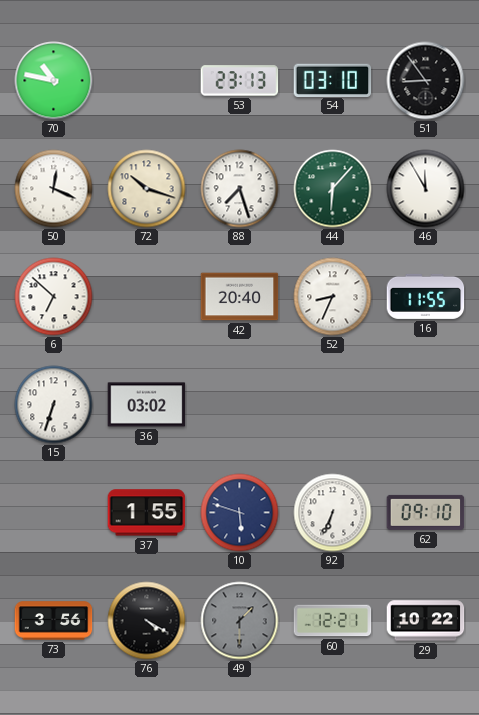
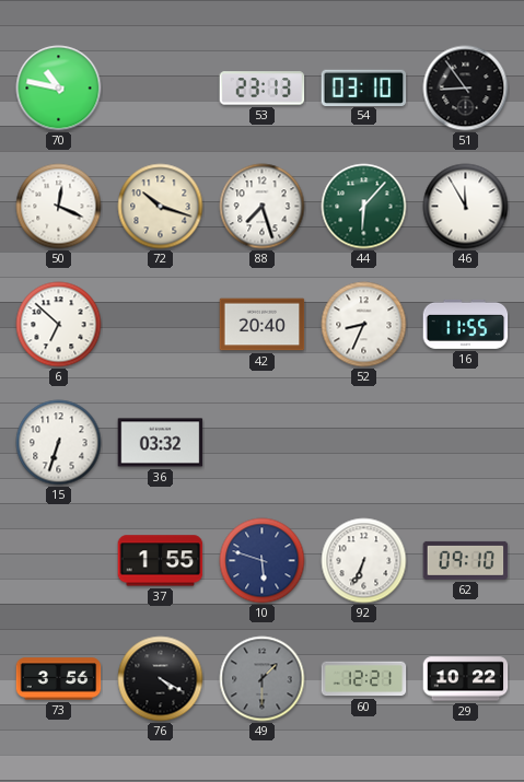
36: 03:02 -> 03:32
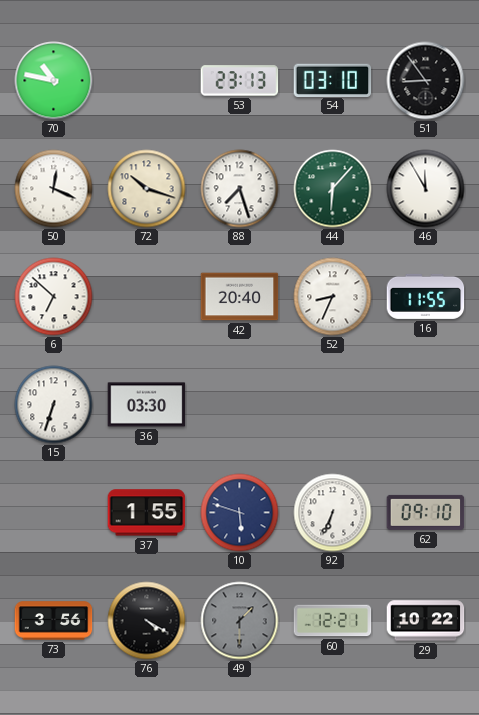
36: 03:32 -> 03:30
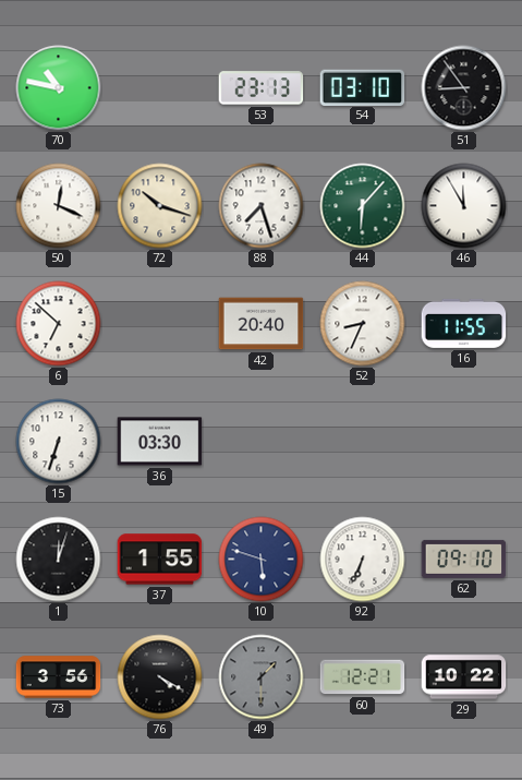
1: none -> 12:03
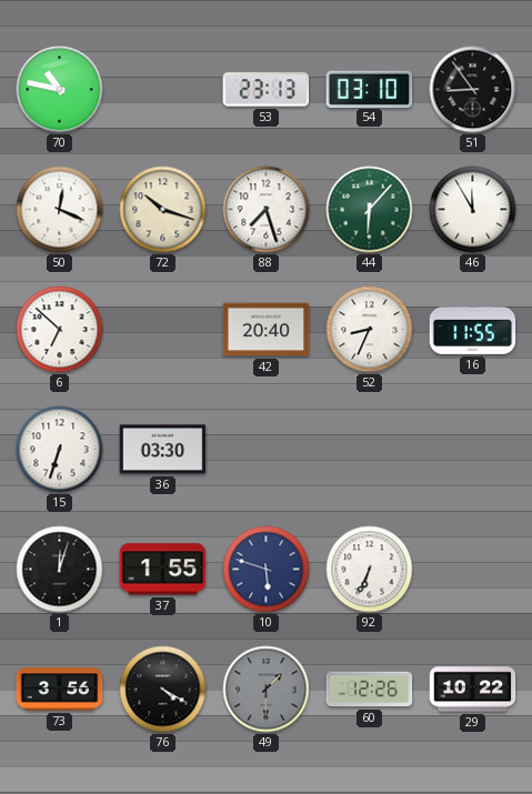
62: 09:10 -> none
60: 12:21 -> 12:26
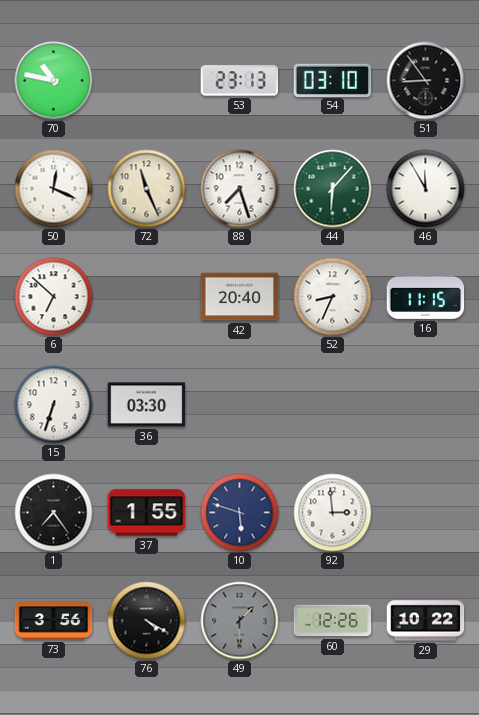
72: 10:18 -> 11:26
16: 11:55 -> 11:15
1: 12:03 -> 7:24
92: 6:34 -> 2:59
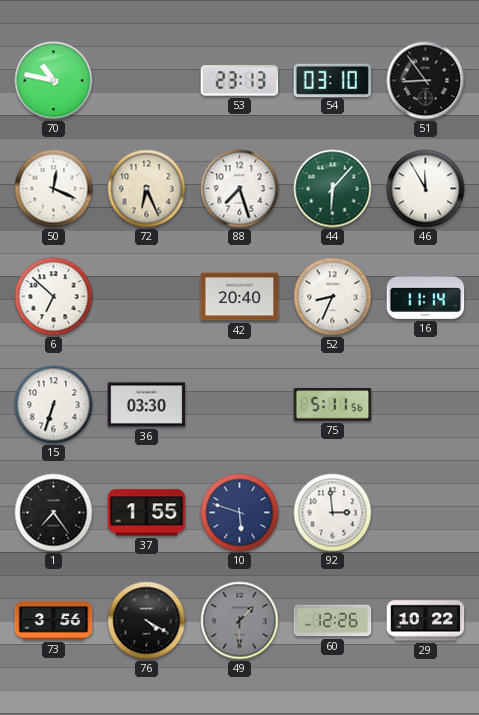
72: 11:26 -> 6:26
16: 11:15 -> 11:14
75: none -> 5:11
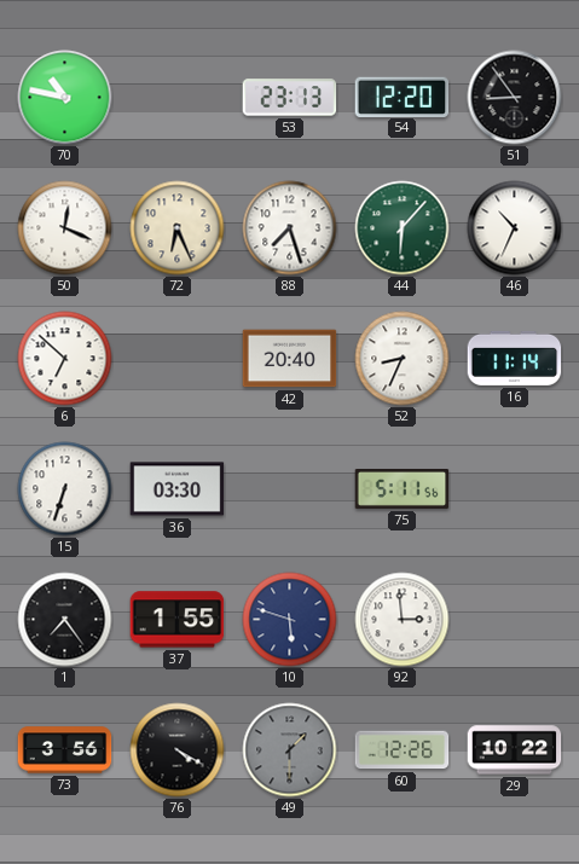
54: 03:10 -> 12:20
46: 11:55 -> 10:34
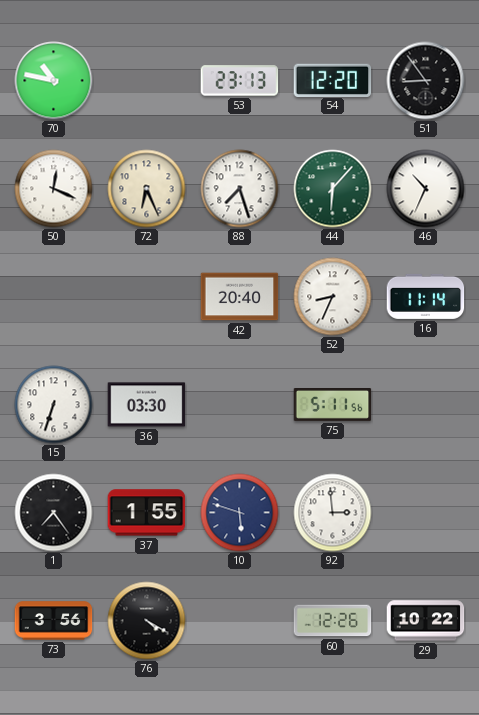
6: 6:52 -> none
49: 1:30 -> none
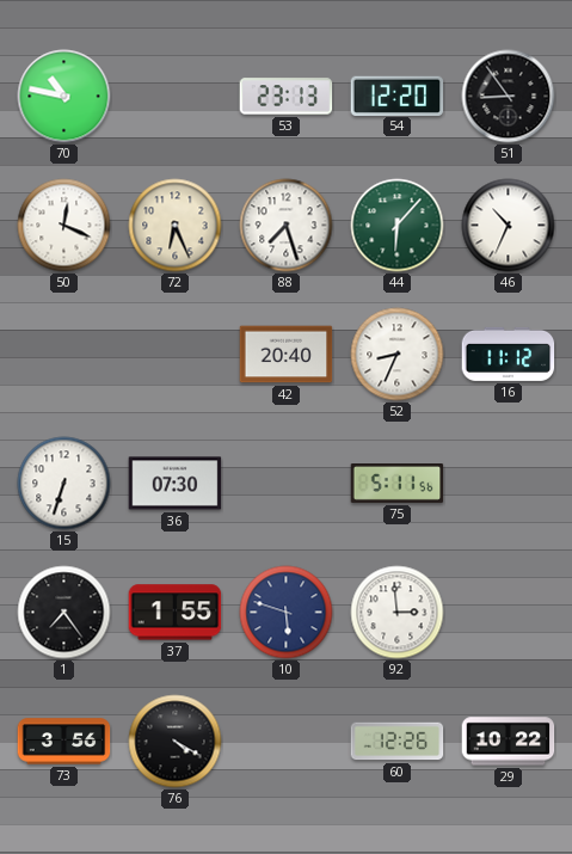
16: 11:14 -> 11:12
36: 03:30 -> 07:30
